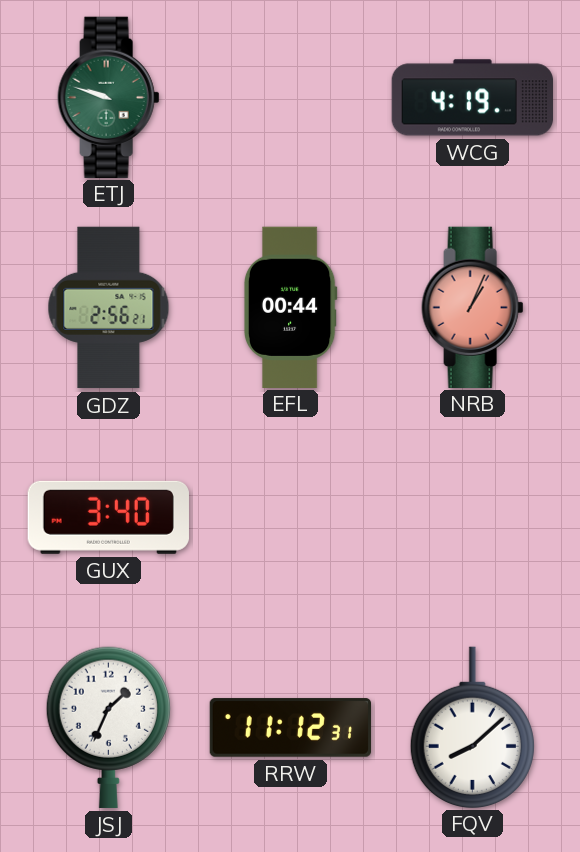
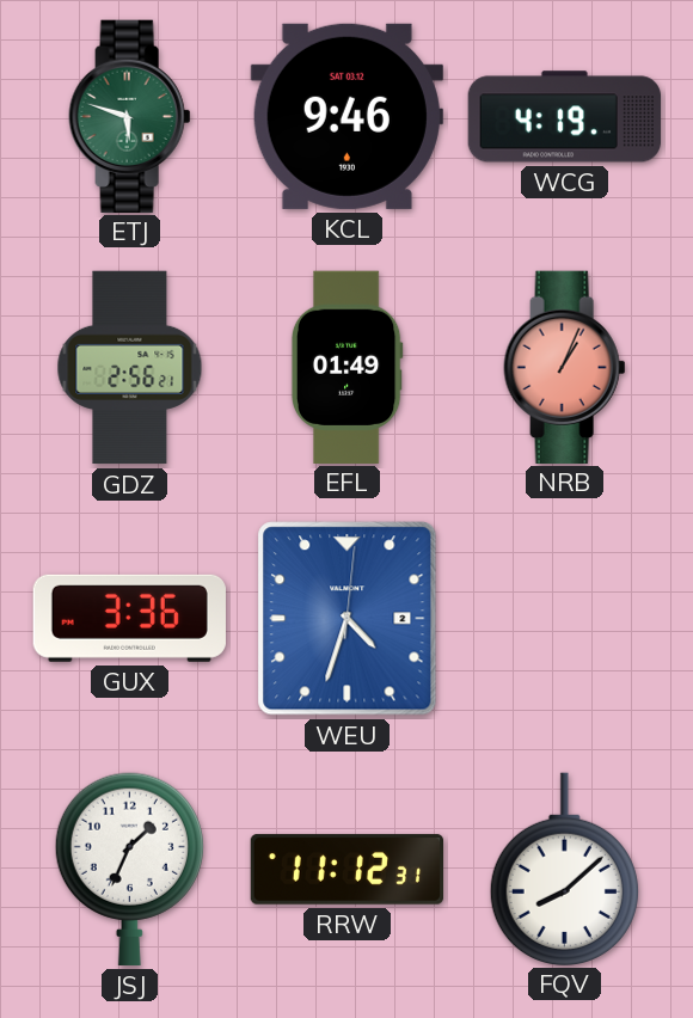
ETJ: 9:48 -> 5:48
KCL: none -> 9:46
EFL: 00:44 -> 01:49
GUX: 3:40 -> 3:36
WEU: none -> 4:33
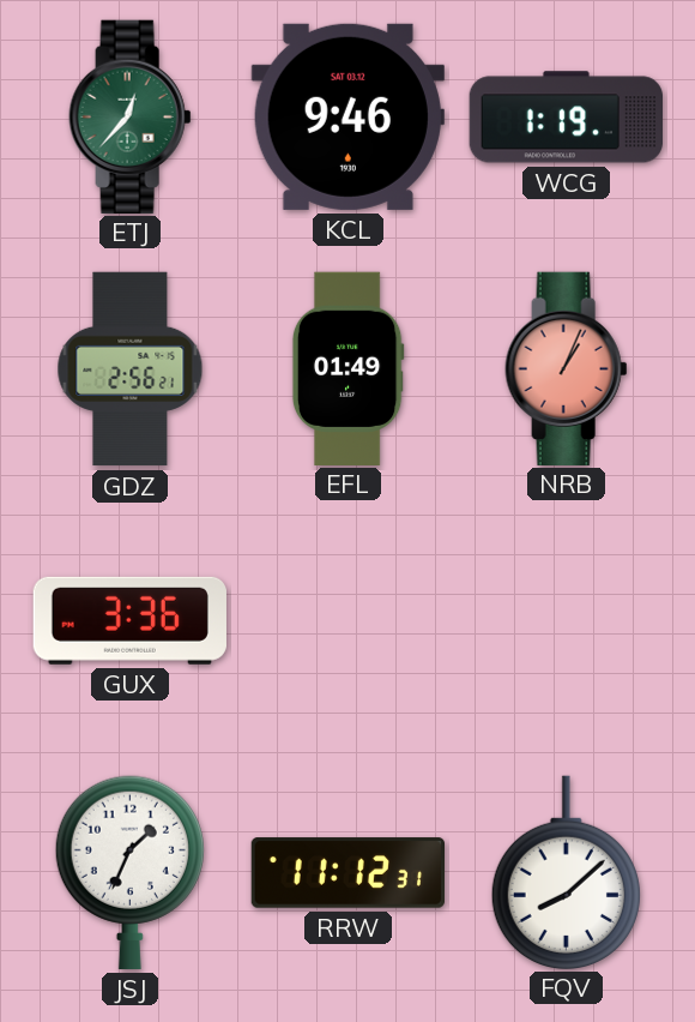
ETJ: 5:48 -> 12:37
WCG: 4:19 -> 1:19
WEU: 4:33 -> none
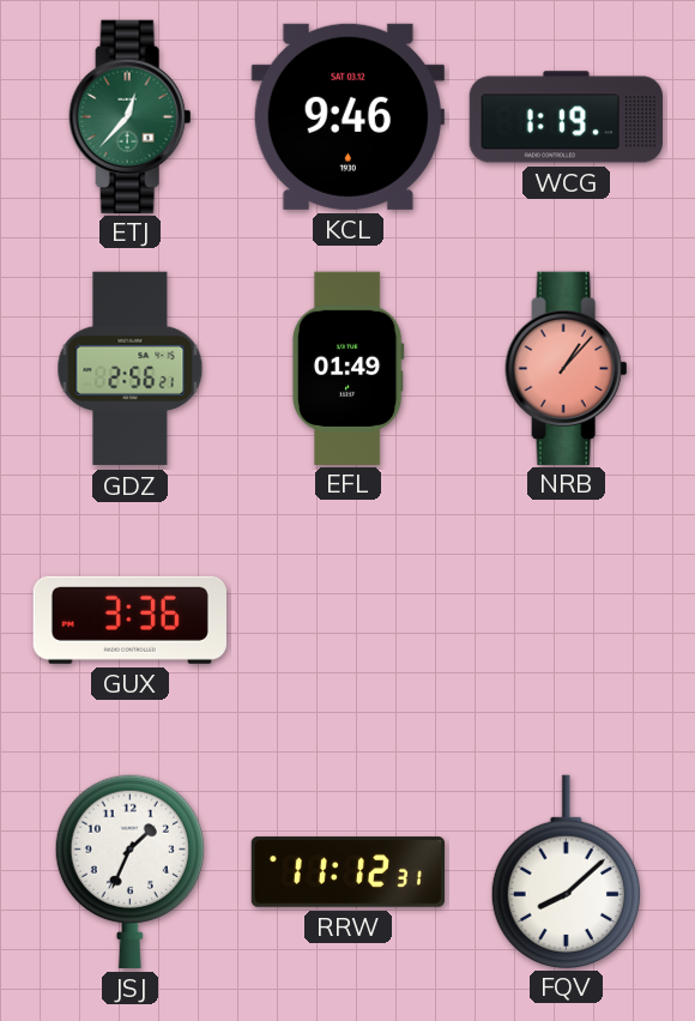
NRB: 1:04 -> 1:07
